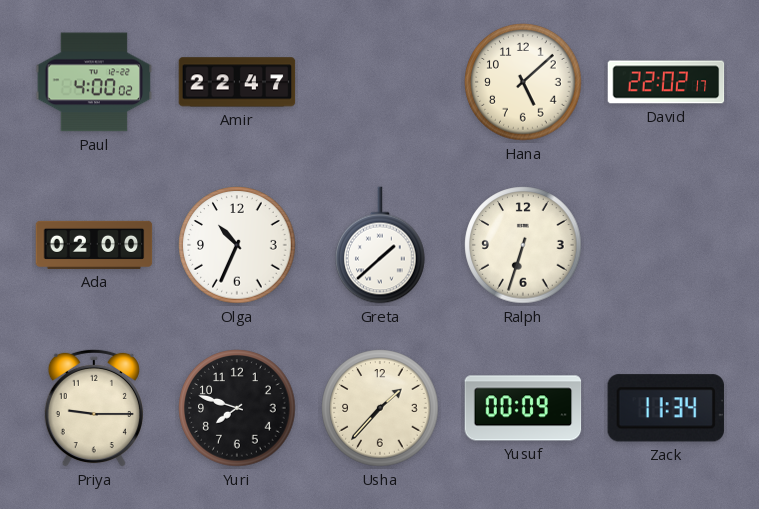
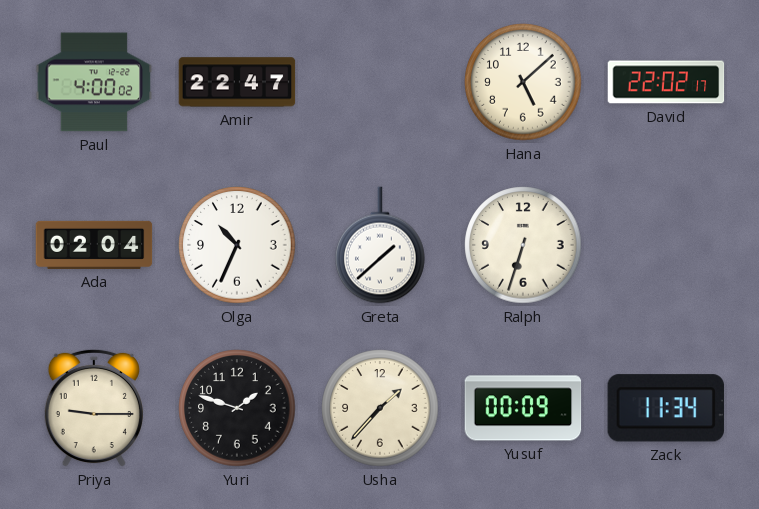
Ada: 02:00 -> 02:04
Yuri: 7:48 -> 1:48
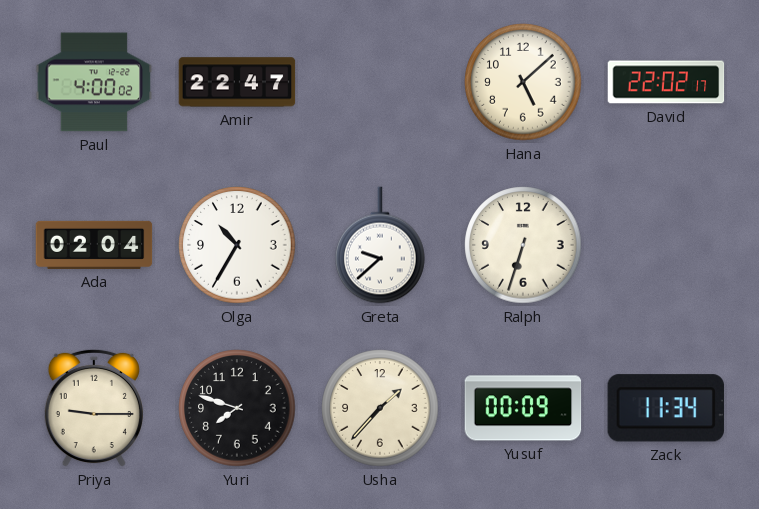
Olga: 10:34 -> 10:35
Greta: 1:38 -> 9:38
Yuri: 1:48 -> 7:48
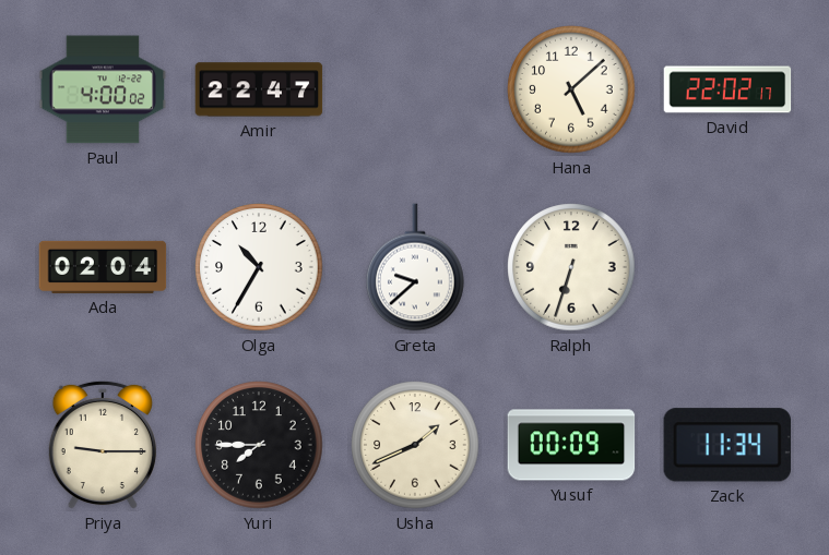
Yuri: 7:48 -> 7:45
Usha: 1:37 -> 1:41
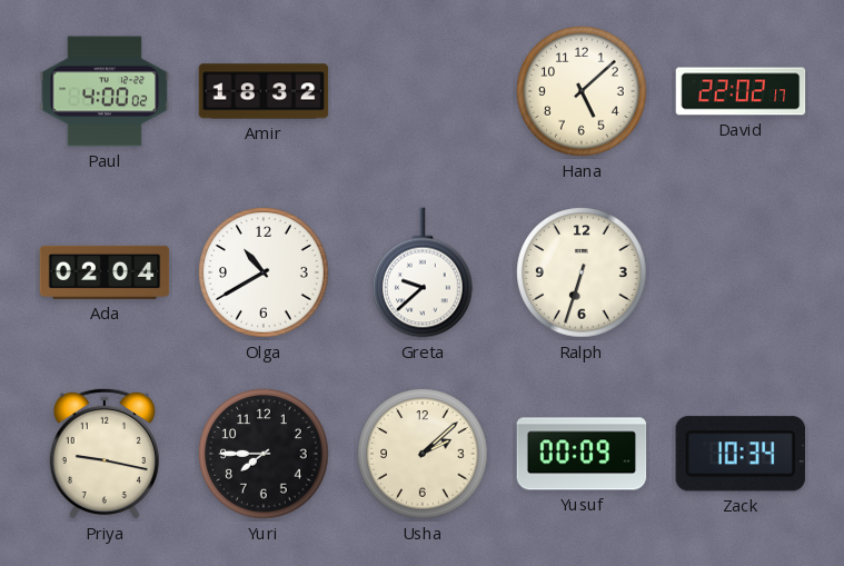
Amir: 22:47 -> 18:32
Olga: 10:35 -> 10:40
Priya: 9:15 -> 9:17
Usha: 1:41 -> 2:08
Zack: 11:34 -> 10:34
